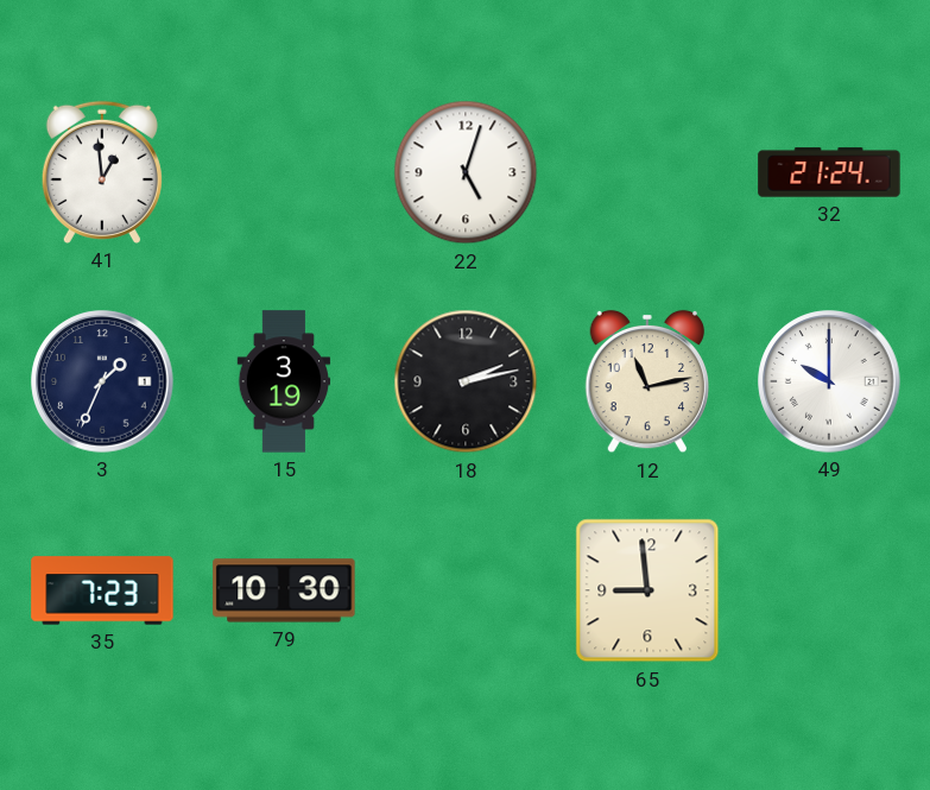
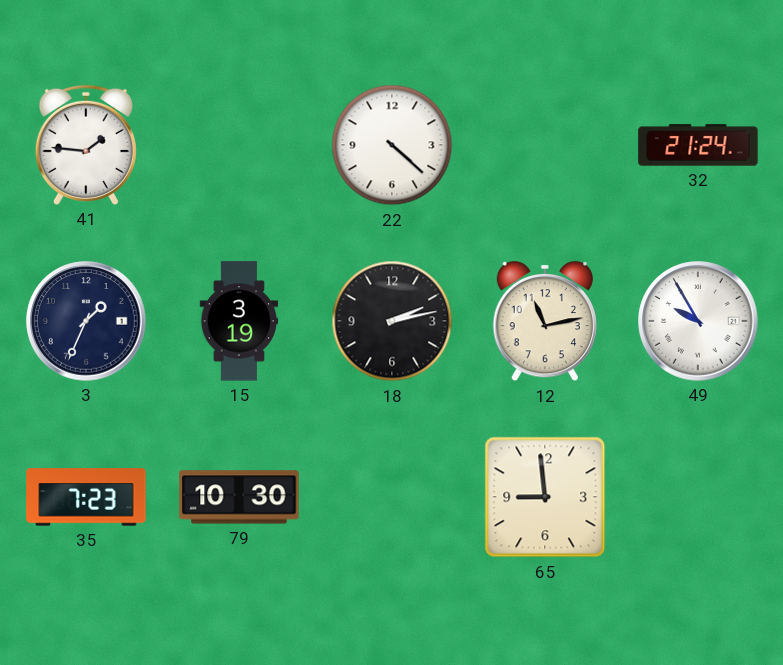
41: 12:59 -> 1:46
22: 5:03 -> 4:22
49: 10:00 -> 9:55
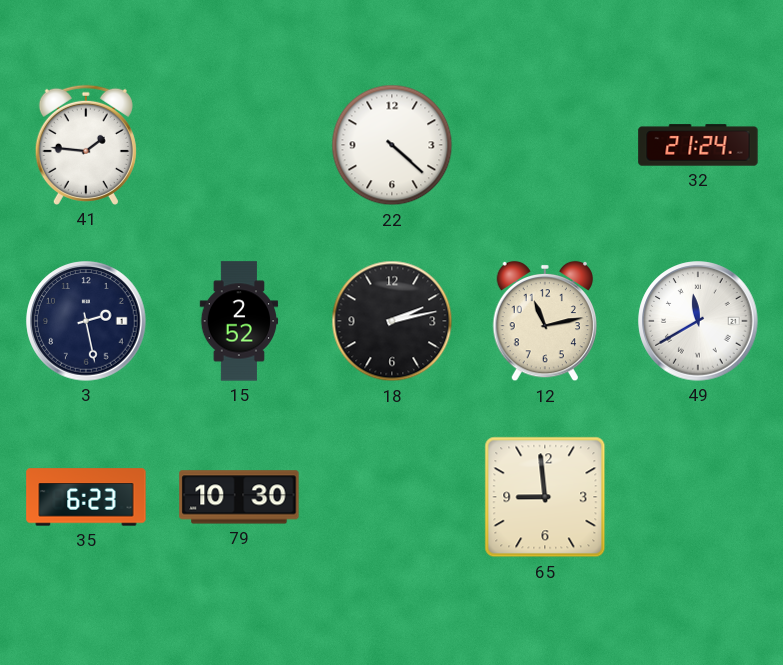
3: 1:34 -> 2:28
15: 3:19 -> 2:52
49: 9:55 -> 11:40
35: 7:23 -> 6:23
